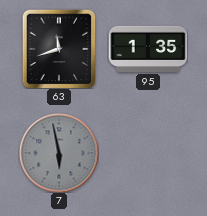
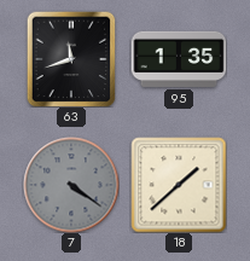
7: 5:58 -> 4:21
18: none -> 1:38
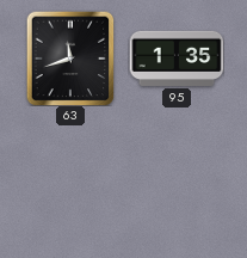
7: 4:21 -> none
18: 1:38 -> none
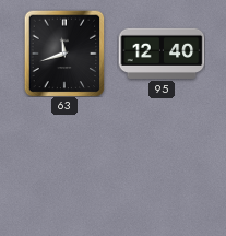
95: 1:35 -> 12:40
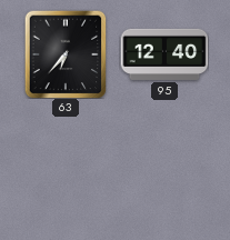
63: 11:42 -> 6:37
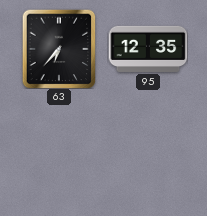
95: 12:40 -> 12:35
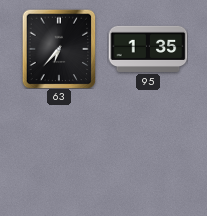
95: 12:35 -> 1:35
